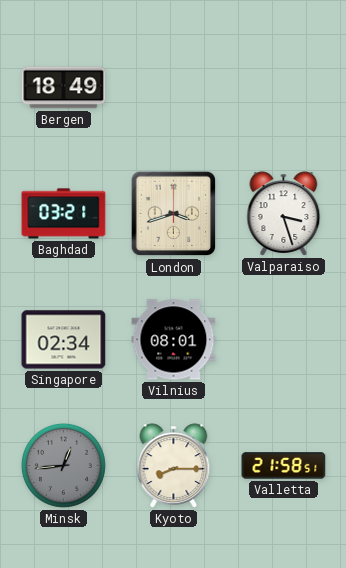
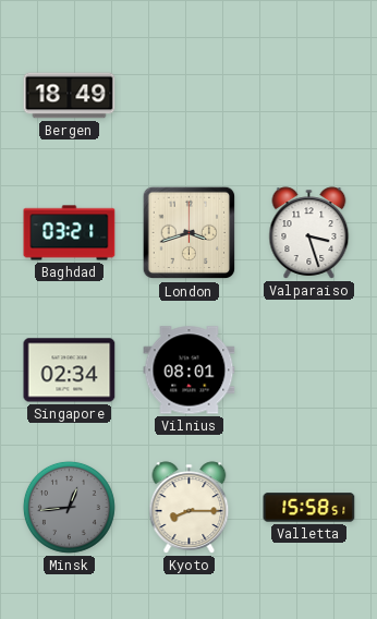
Valletta: 21:58 -> 15:58
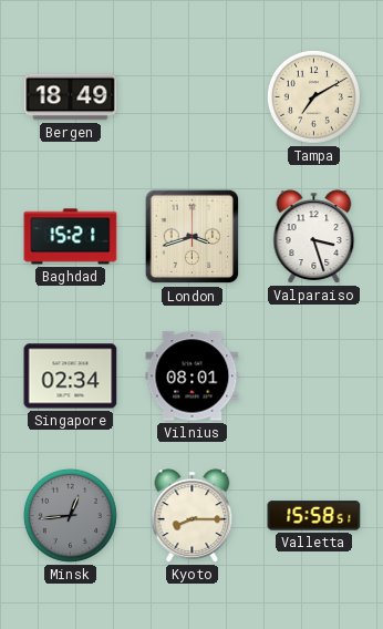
Tampa: none -> 7:10
Baghdad: 03:21 -> 15:21
